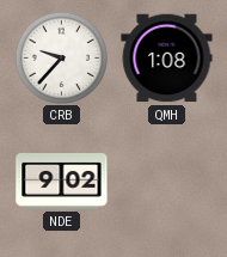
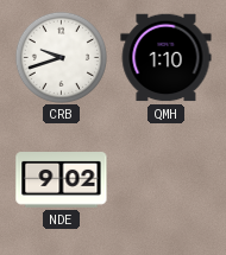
CRB: 9:37 -> 9:42
QMH: 1:08 -> 1:10
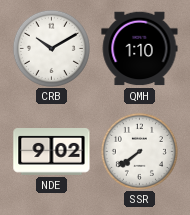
CRB: 9:42 -> 10:10
SSR: none -> 7:39
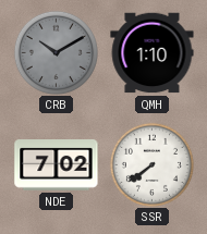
CRB dial: white -> grey
NDE: 9:02 -> 7:02
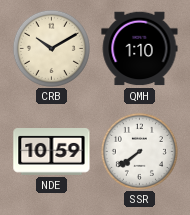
CRB dial: grey -> cream
NDE: 7:02 -> 10:59
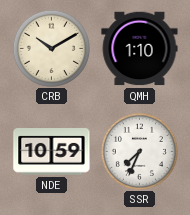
SSR: 7:39 -> 7:34
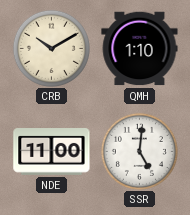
NDE: 10:59 -> 11:00
SSR: 7:34 -> 5:01
